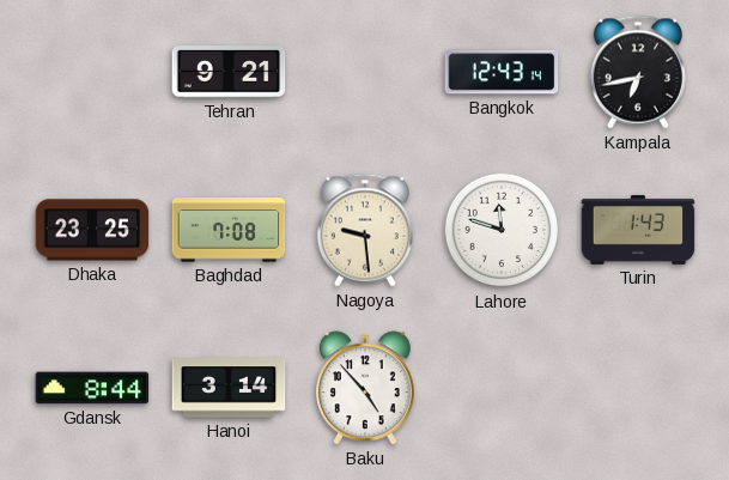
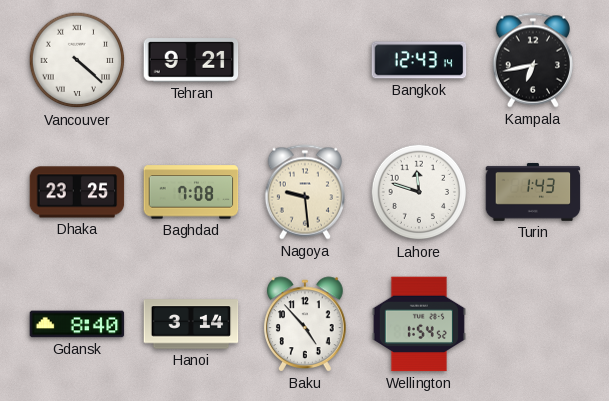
Vancouver: none -> 4:22
Gdansk: 8:44 -> 8:40
Wellington: none -> 1:54
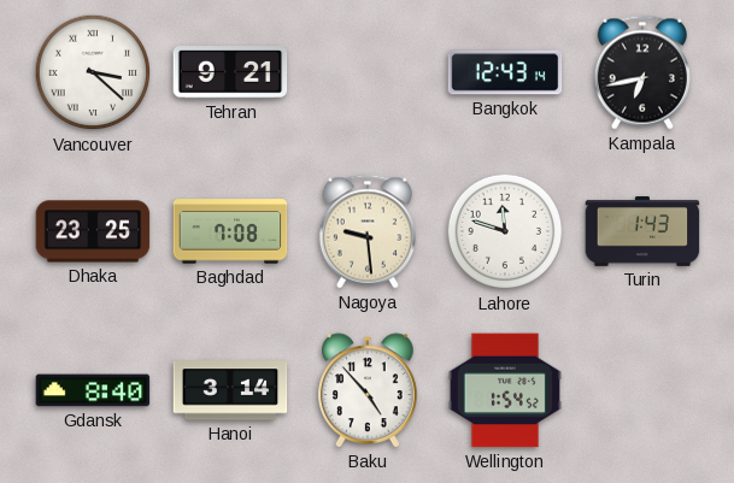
Vancouver: 4:22 -> 3:22
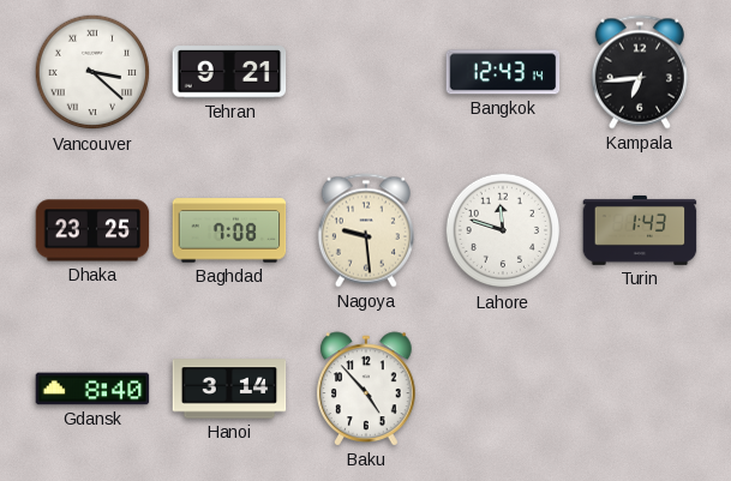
Kampala: 6:43 -> 6:44
Wellington: 1:54 -> none
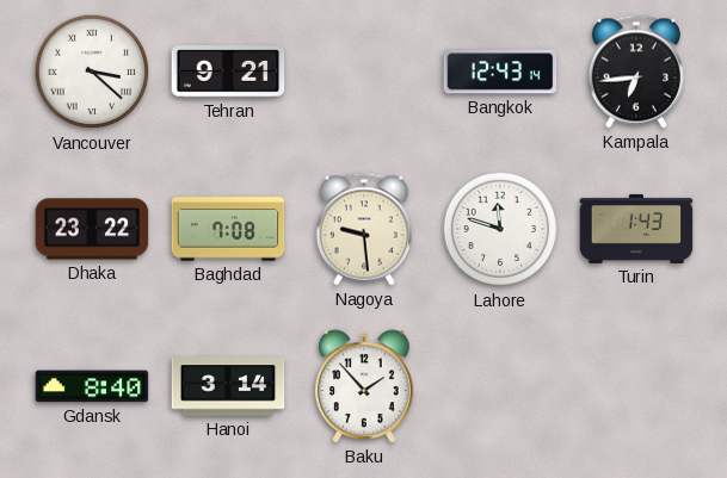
Dhaka: 23:25 -> 23:22
Baku: 4:53 -> 1:53
